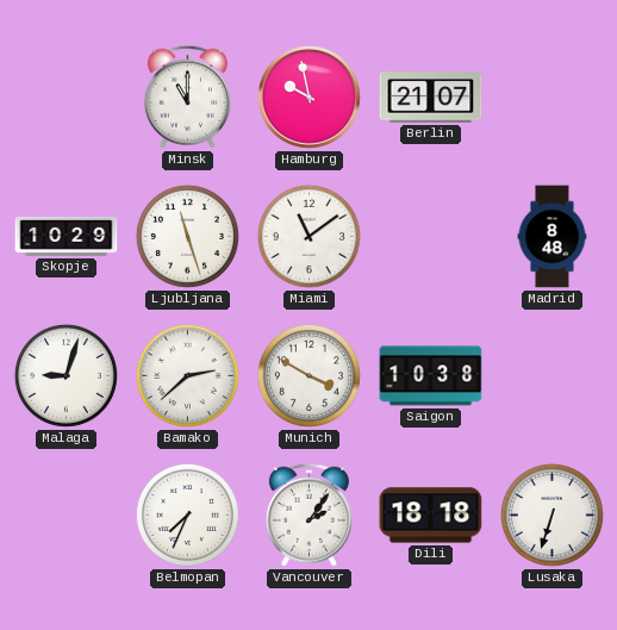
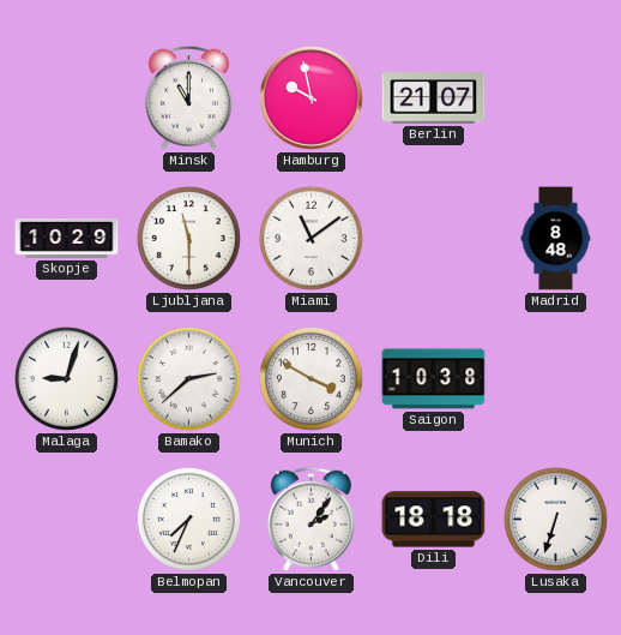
Ljubljana: 11:27 -> 11:30
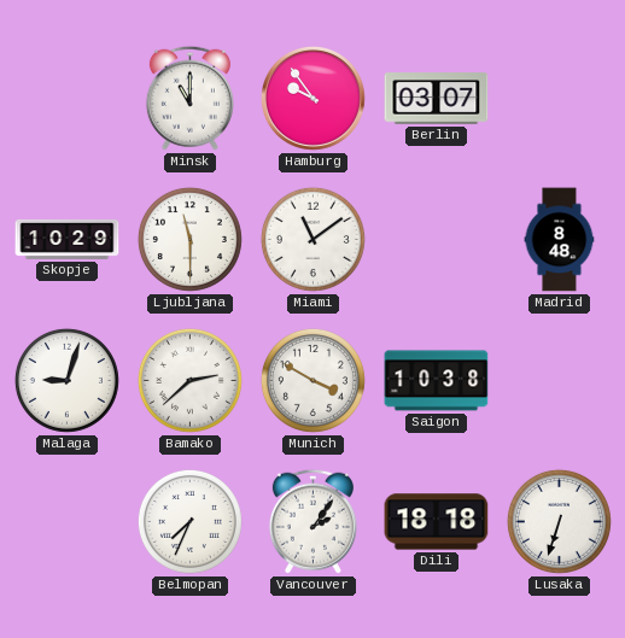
Hamburg: 9:58 -> 9:54
Berlin: 21:07 -> 03:07
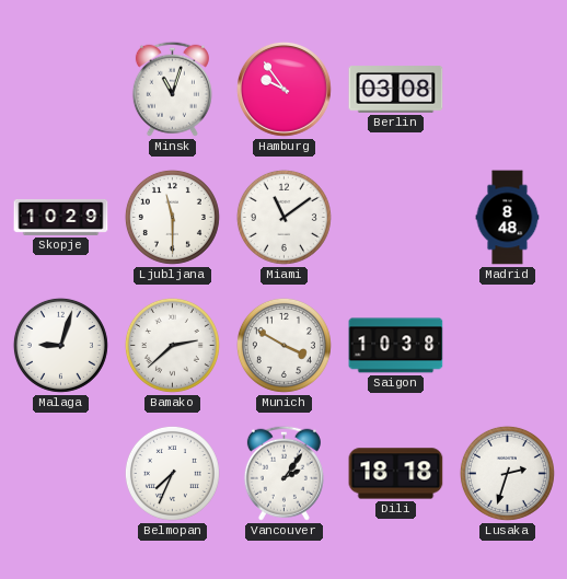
Minsk: 11:00 -> 11:03
Berlin: 03:07 -> 03:08
Lusaka: 6:33 -> 2:33
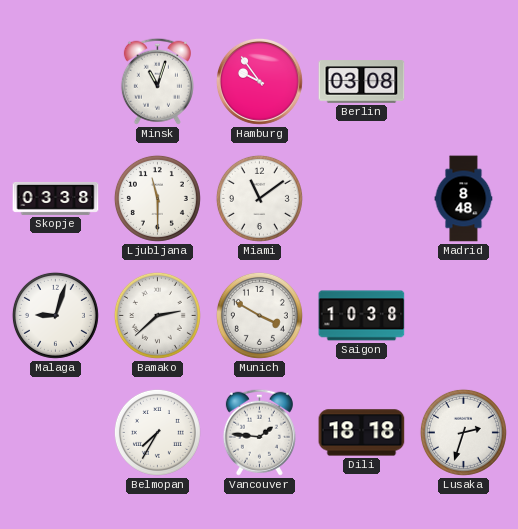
Skopje: 10:29 -> 03:38
Belmopan: 7:34 -> 7:35
Vancouver: 2:06 -> 1:46
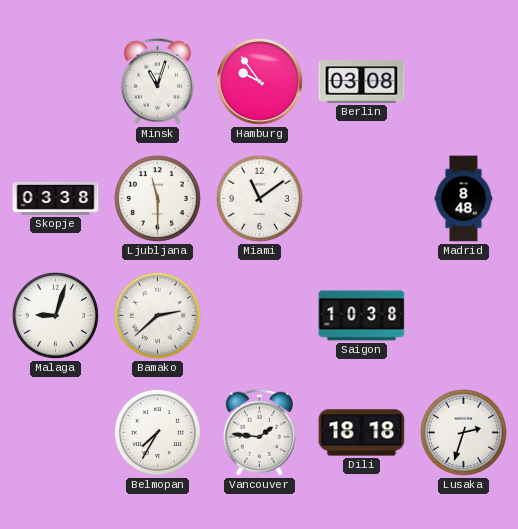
Munich: 3:50 -> none
